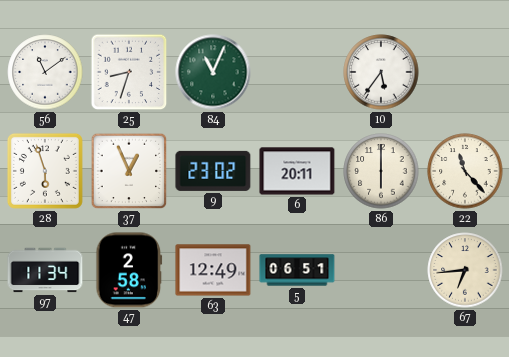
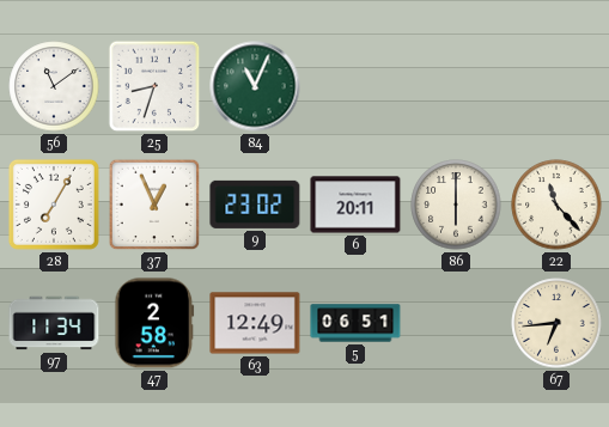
10: 5:36 -> none
28: 5:57 -> 7:05
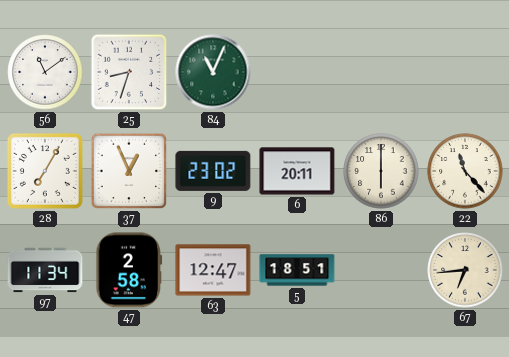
63: 12:49 -> 12:47
5: 06:51 -> 18:51
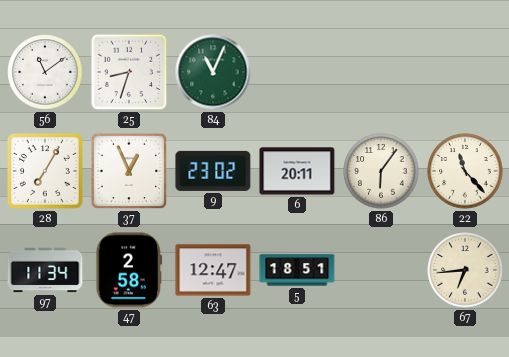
86: 6:00 -> 6:06
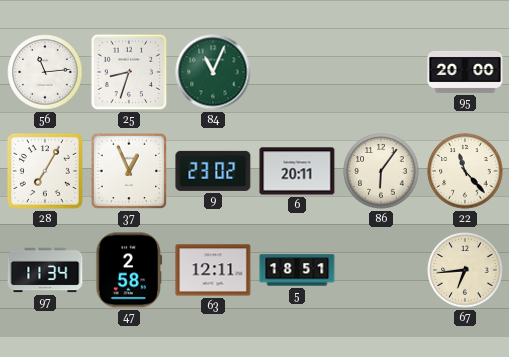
56: 11:09 -> 11:14
95: none -> 20:00
63: 12:47 -> 12:11
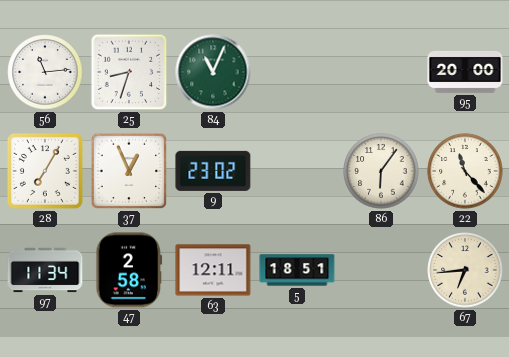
6: 20:11 -> none
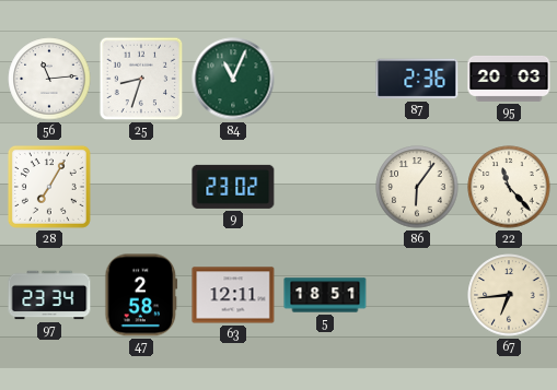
87: none -> 2:36
95: 20:00 -> 20:03
37: 12:56 -> none
97: 11:34 -> 23:34
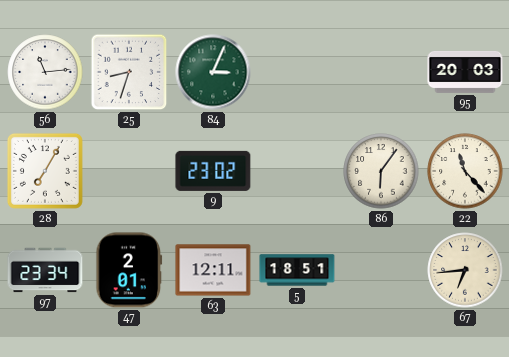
84: 11:04 -> 3:04
87: 2:36 -> none
47: 2:58 -> 2:01
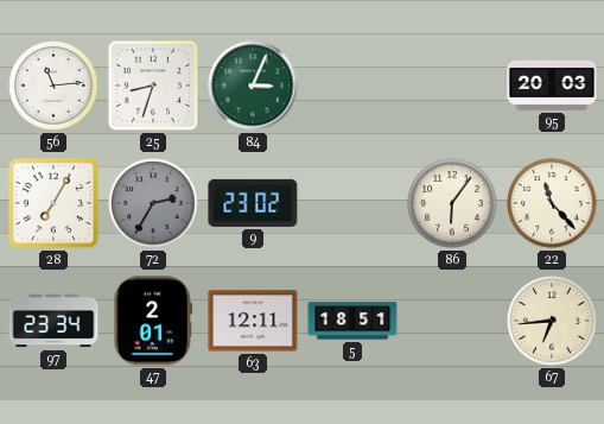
72: none -> 2:35
